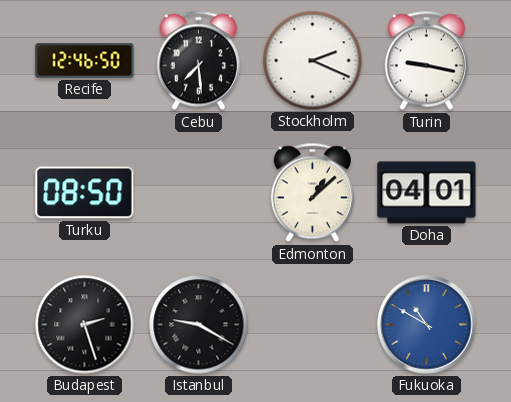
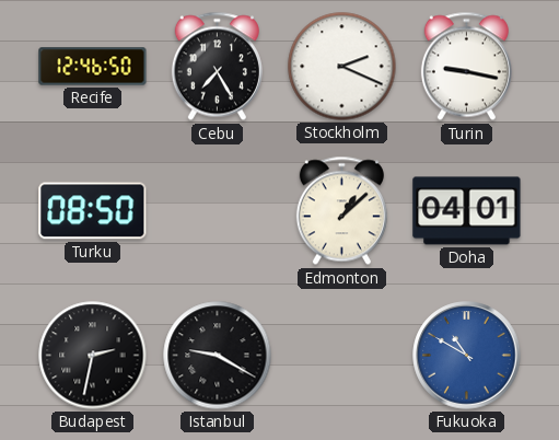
Cebu: 7:29 -> 7:25
Budapest: 2:27 -> 2:32
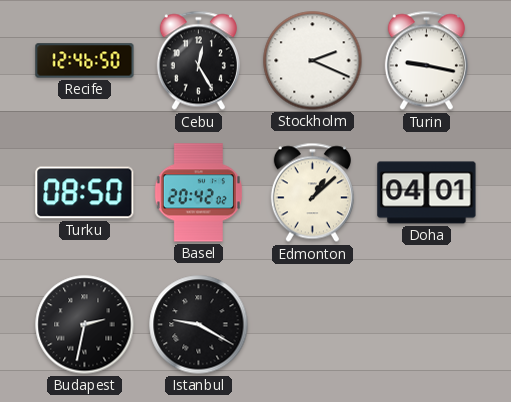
Cebu: 7:25 -> 12:25
Basel: none -> 20:42
Fukuoka: 10:50 -> none
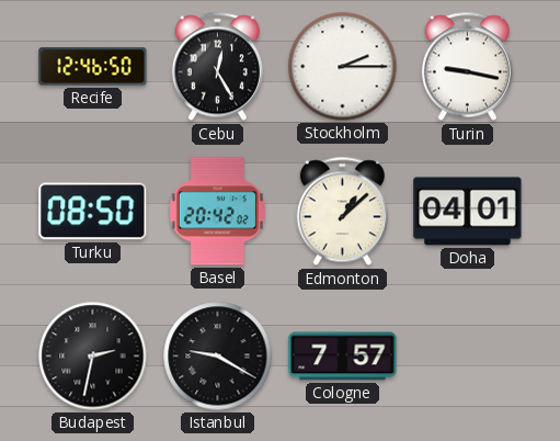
Stockholm: 2:19 -> 2:15
Cologne: none -> 7:57
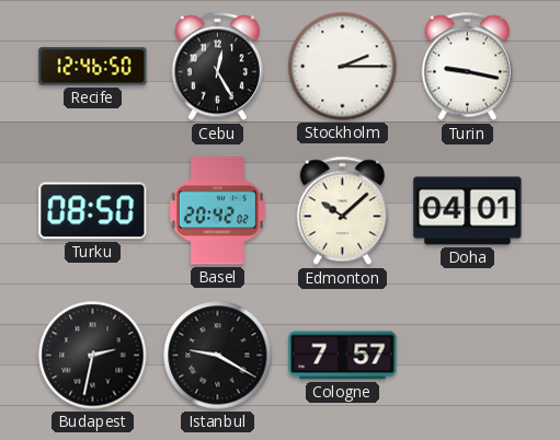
Edmonton: 1:08 -> 10:08
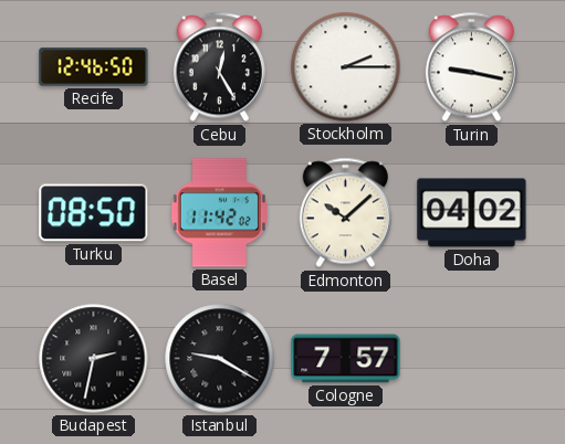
Basel: 20:42 -> 11:42
Doha: 04:01 -> 04:02
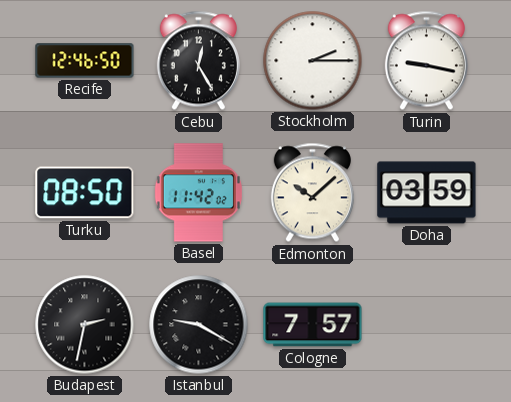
Doha: 04:02 -> 03:59
